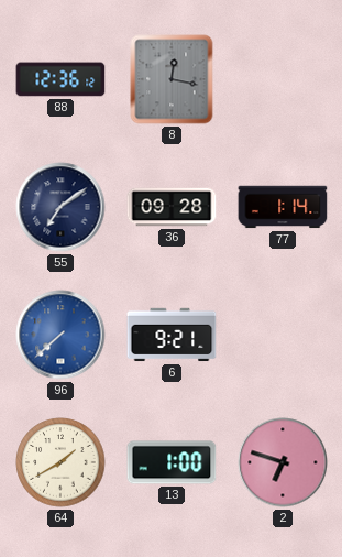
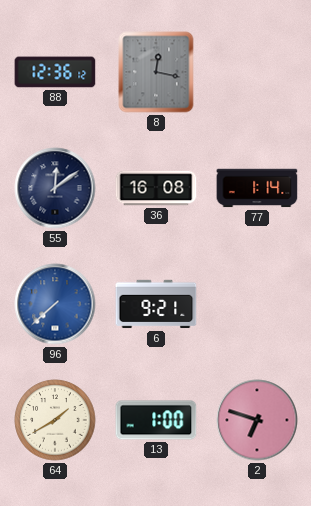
55: 7:09 -> 12:09
36: 09:28 -> 16:08
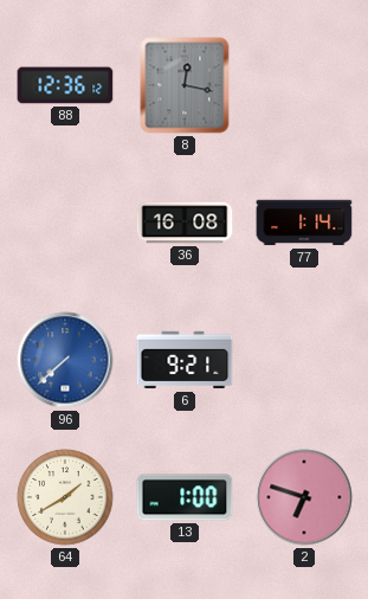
55: 12:09 -> none
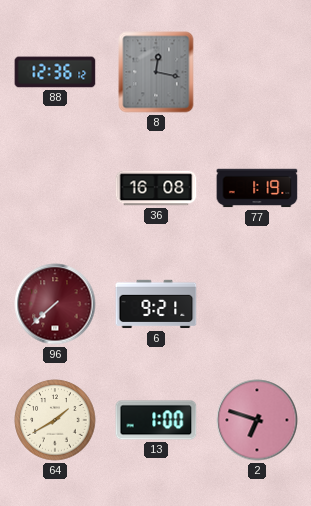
77: 1:14 -> 1:19
96 dial: blue -> burgundy
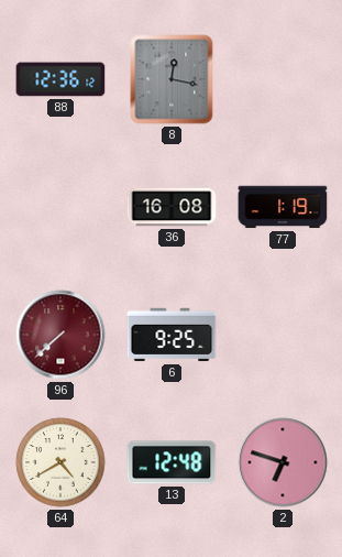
6: 9:21 -> 9:25
64: 1:40 -> 4:40
13: 1:00 -> 12:48
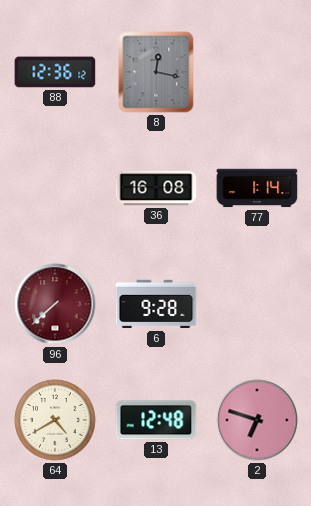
77: 1:19 -> 1:14
6: 9:25 -> 9:28
